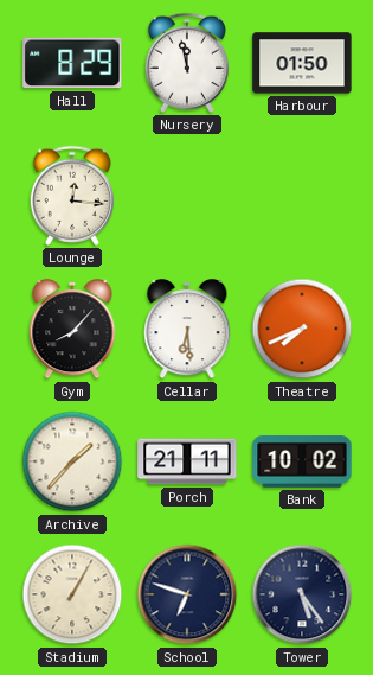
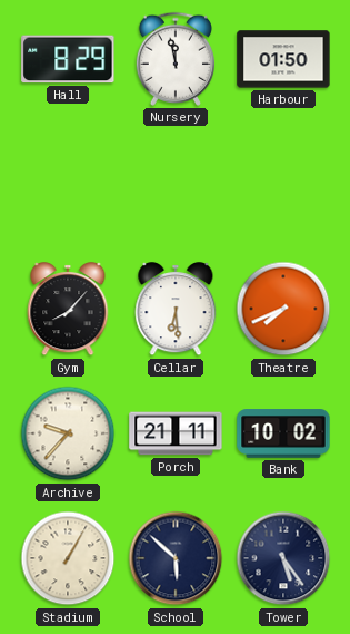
Lounge: 12:16 -> none
Archive: 1:37 -> 9:37
School: 6:48 -> 5:52
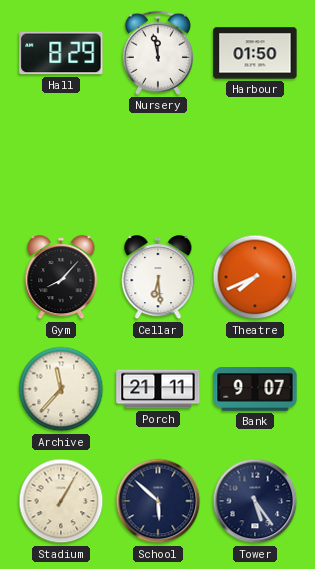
Archive: 9:37 -> 11:37
Bank: 10:02 -> 9:07
